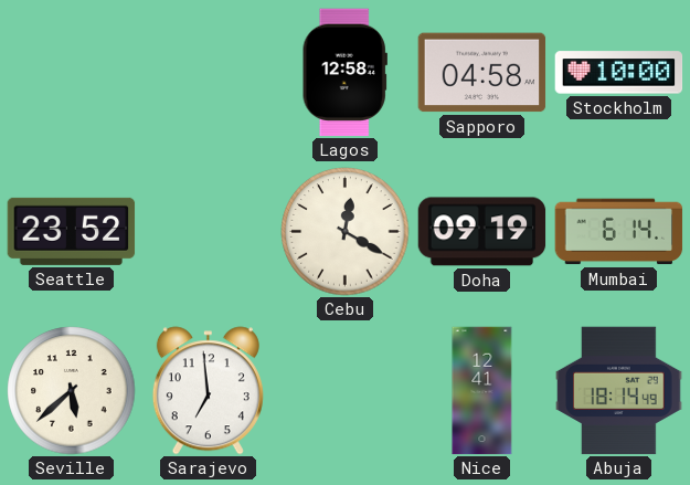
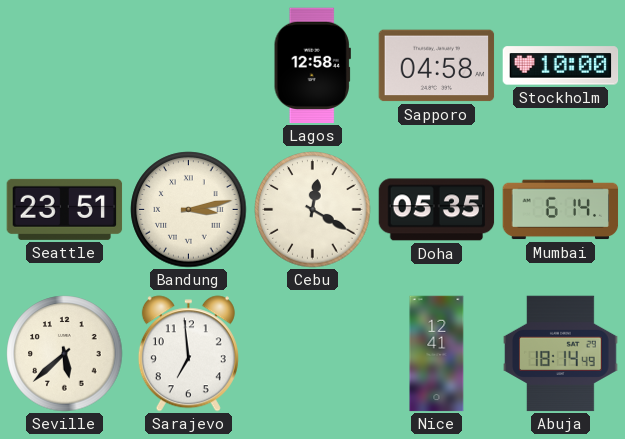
Seattle: 23:52 -> 23:51
Bandung: none -> 3:13
Doha: 09:19 -> 05:35
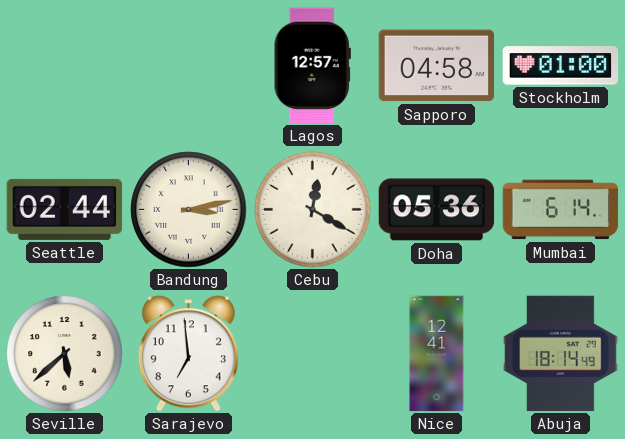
Lagos: 12:58 -> 12:57
Stockholm: 10:00 -> 01:00
Seattle: 23:51 -> 02:44
Doha: 05:35 -> 05:36
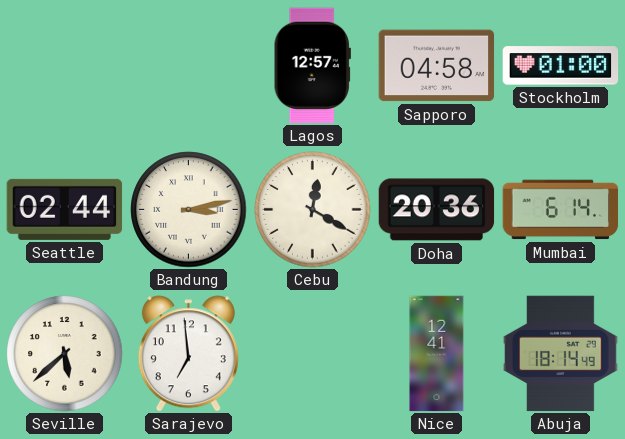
Doha: 05:36 -> 20:36
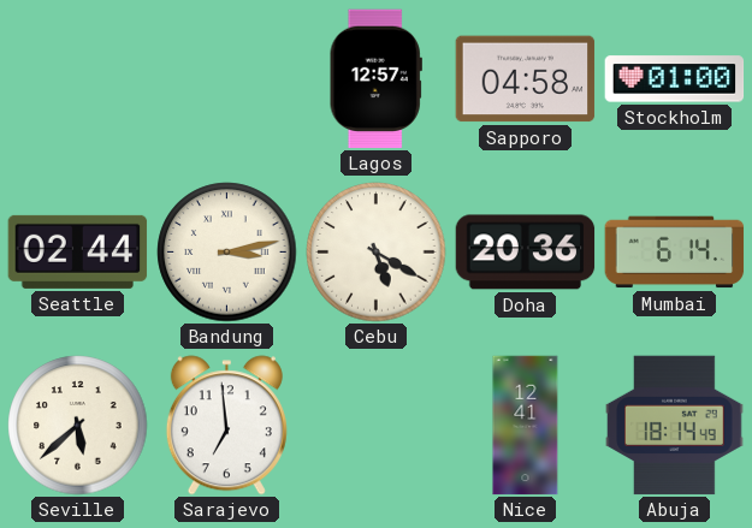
Cebu: 12:20 -> 5:20
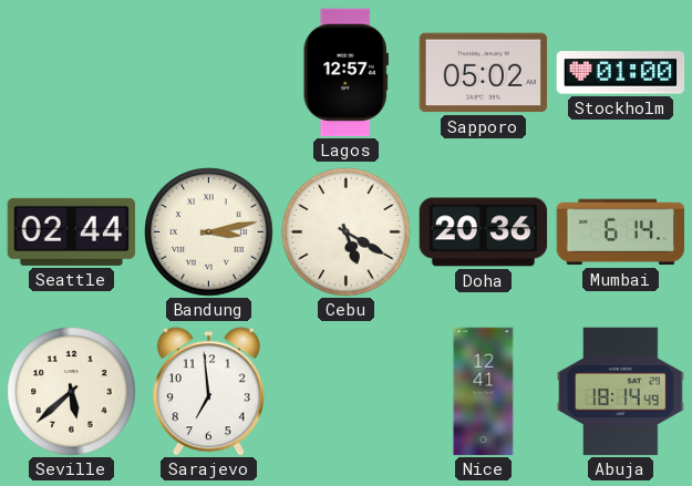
Sapporo: 04:58 -> 05:02
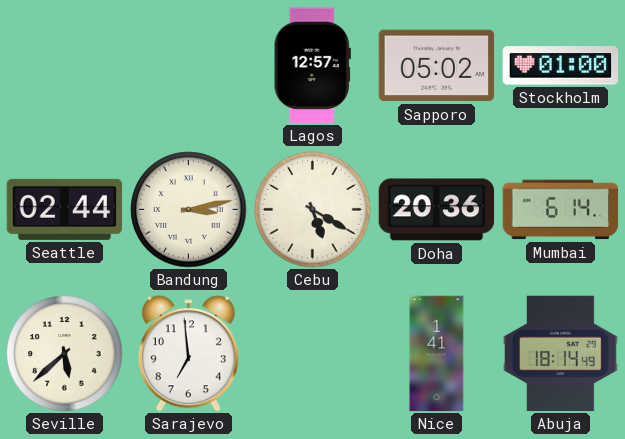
Nice: 12:41 -> 1:41
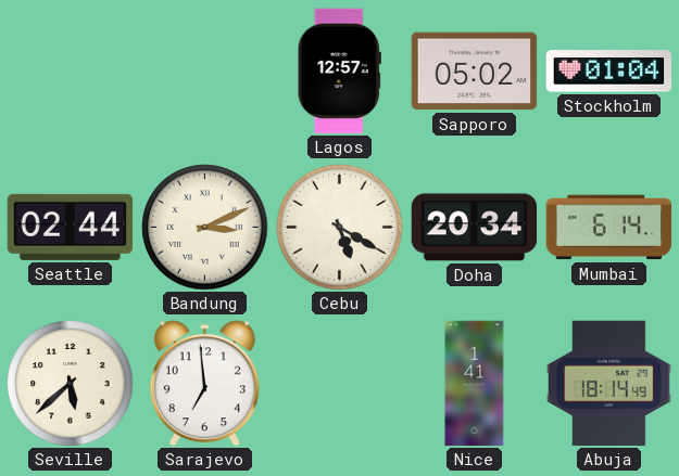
Stockholm: 01:00 -> 01:04
Bandung: 3:13 -> 3:11
Doha: 20:36 -> 20:34
